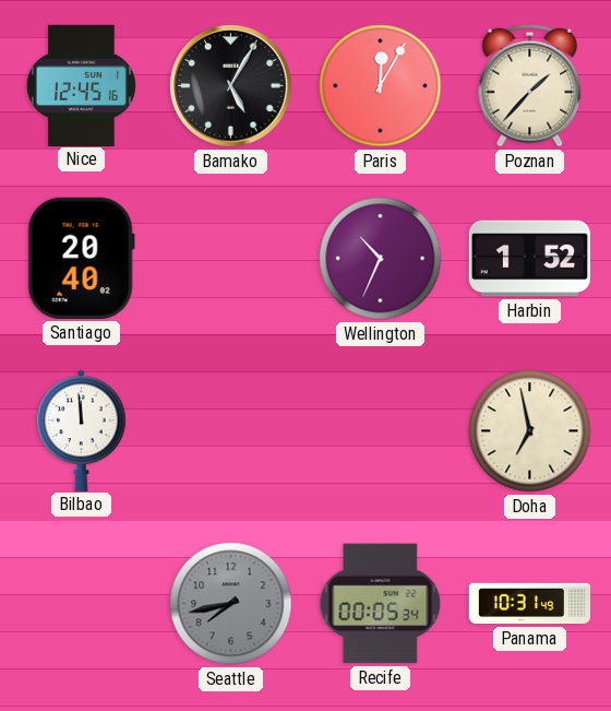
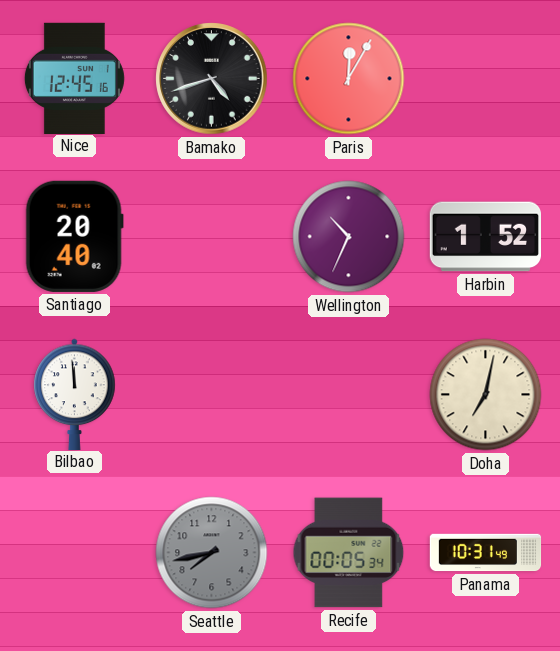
Bamako: 5:05 -> 4:42
Poznan: 1:37 -> none
Doha: 6:58 -> 7:02
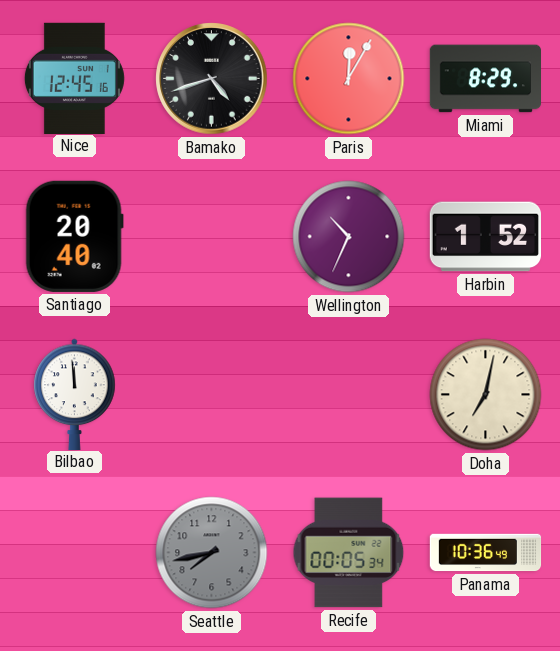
Miami: none -> 8:29
Panama: 10:31 -> 10:36
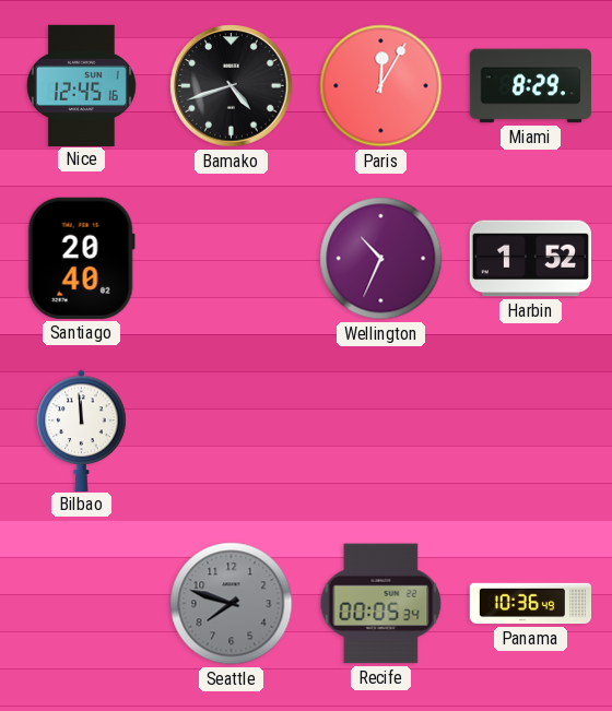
Doha: 7:02 -> none
Seattle: 7:43 -> 7:48
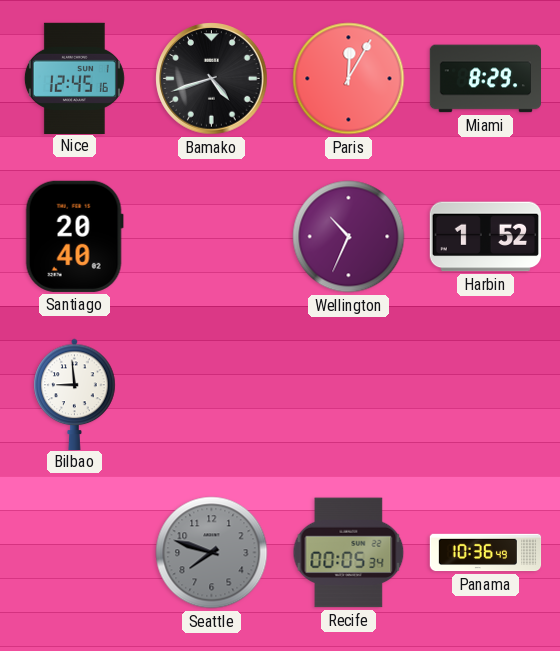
Bilbao: 11:59 -> 8:59
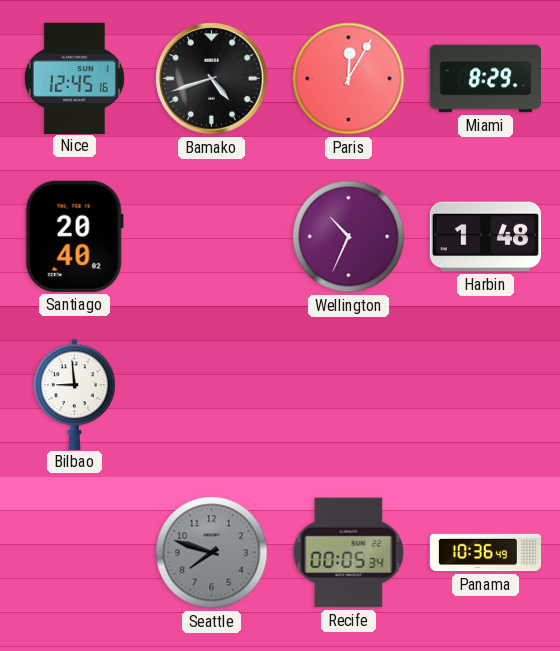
Harbin: 1:52 -> 1:48
